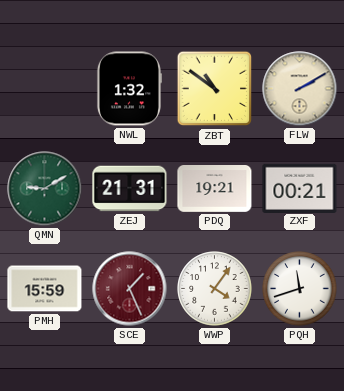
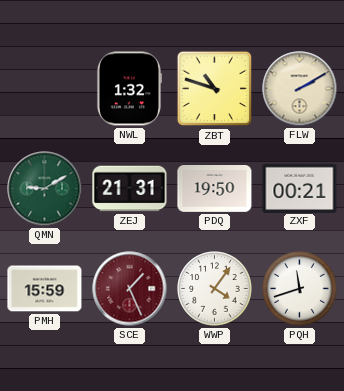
ZBT: 10:51 -> 10:48
PDQ: 19:21 -> 19:50
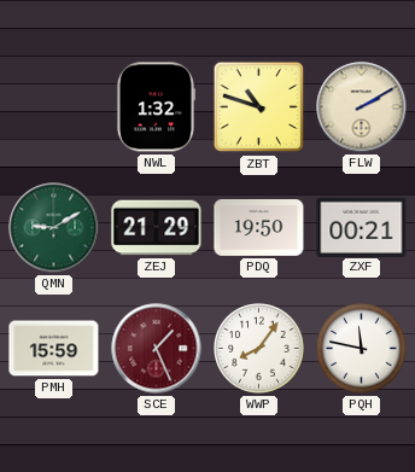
ZEJ: 21:31 -> 21:29
WWP: 4:06 -> 8:06
PQH: 11:42 -> 11:47
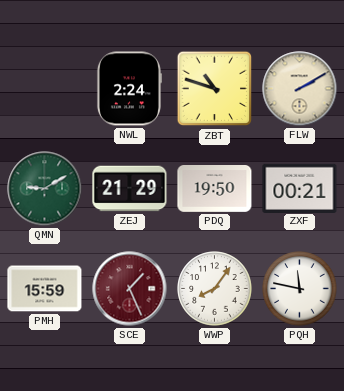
NWL: 1:32 -> 2:24
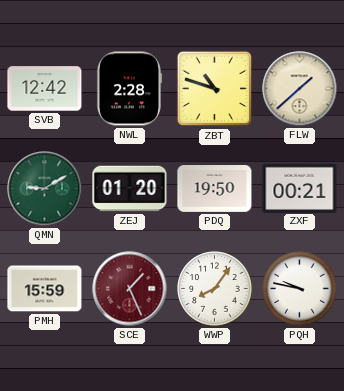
SVB: none -> 12:42
NWL: 2:24 -> 2:28
FLW: 2:10 -> 1:38
ZEJ: 21:29 -> 01:20
PQH: 11:47 -> 9:47
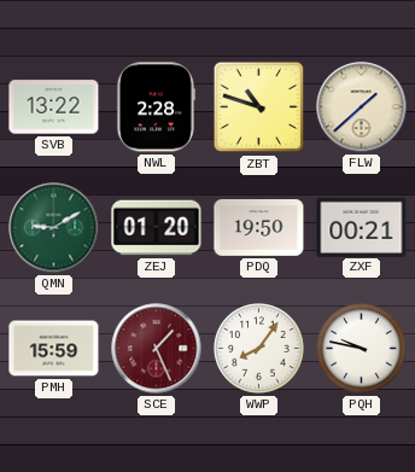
SVB: 12:42 -> 13:22
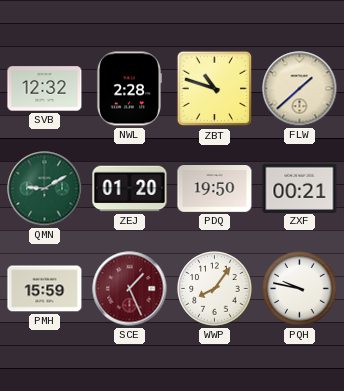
SVB: 13:22 -> 12:32
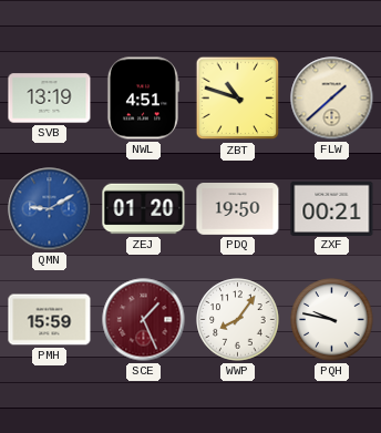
SVB: 12:32 -> 13:19
NWL: 2:28 -> 4:51
QMN dial: green -> blue
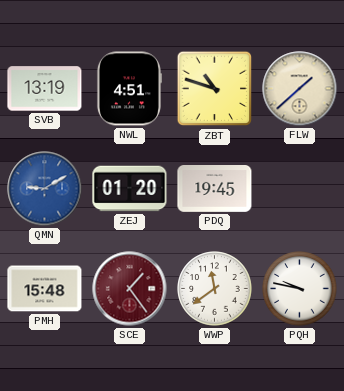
PDQ: 19:50 -> 19:45
ZXF: 00:21 -> none
PMH: 15:59 -> 15:48
SCE: 1:26 -> 1:24
WWP: 8:06 -> 11:39
